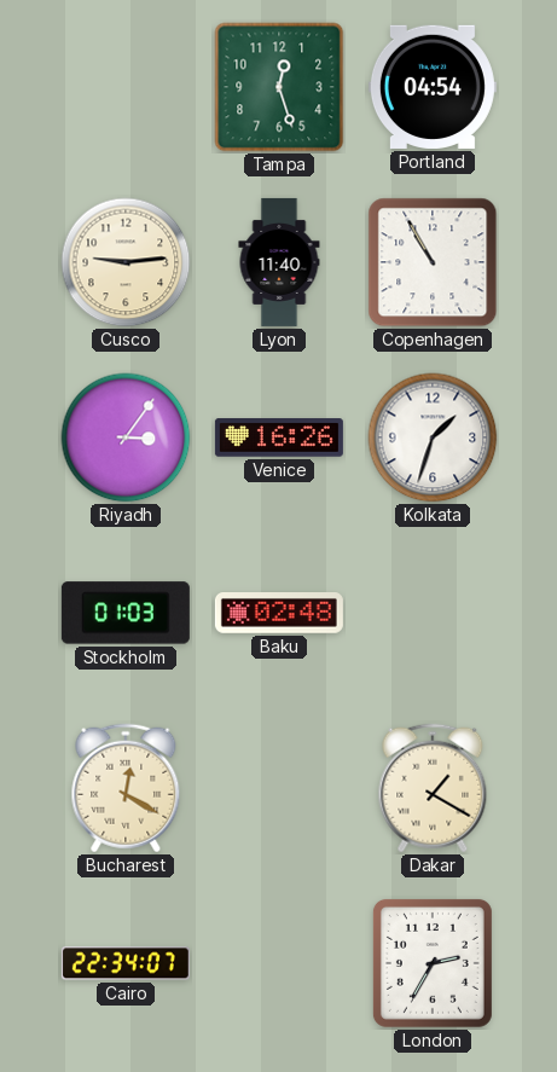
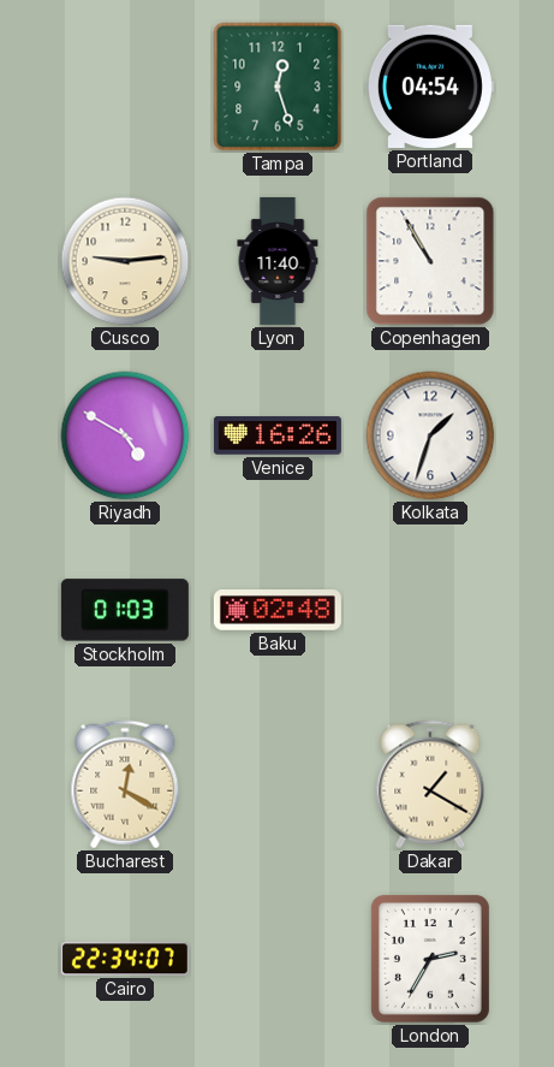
Riyadh: 3:06 -> 4:50
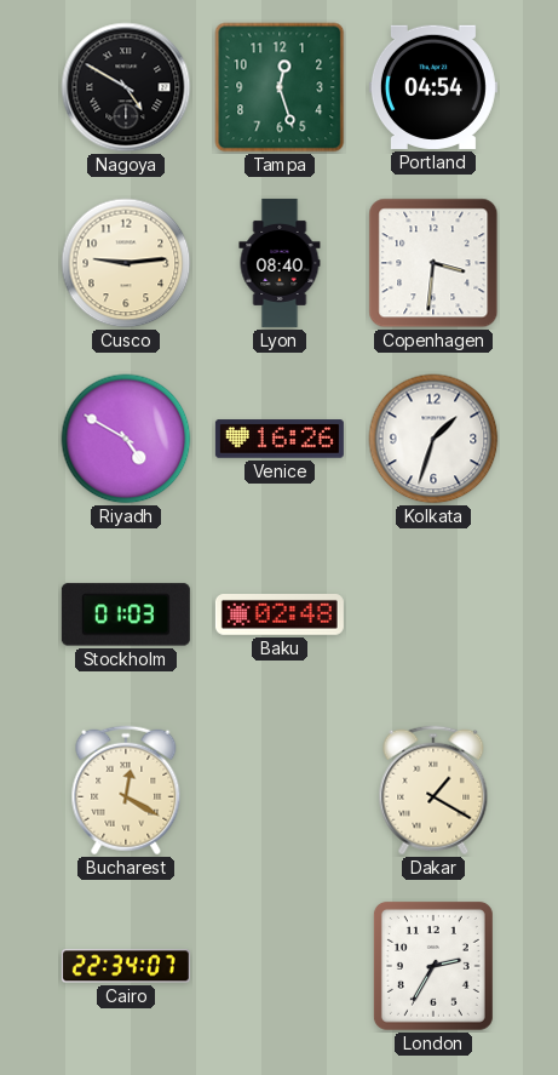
Nagoya: none -> 4:50
Lyon: 11:40 -> 08:40
Copenhagen: 10:55 -> 3:31
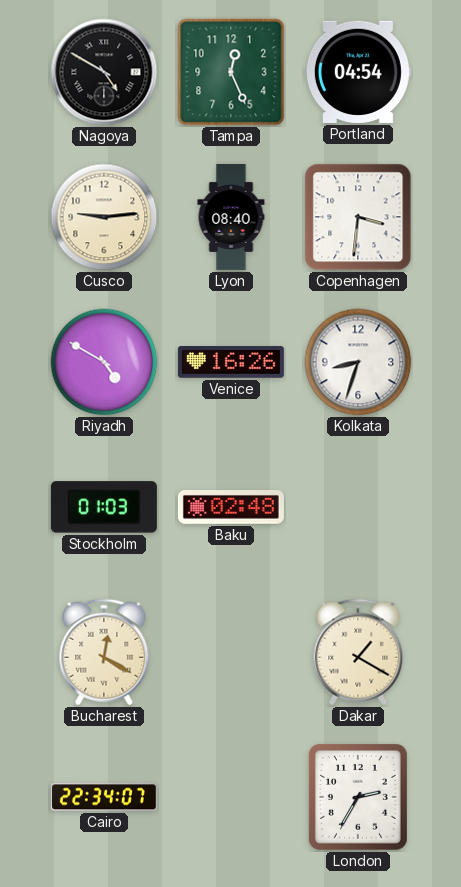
Tampa: 12:27 -> 12:26
Kolkata: 1:33 -> 8:33
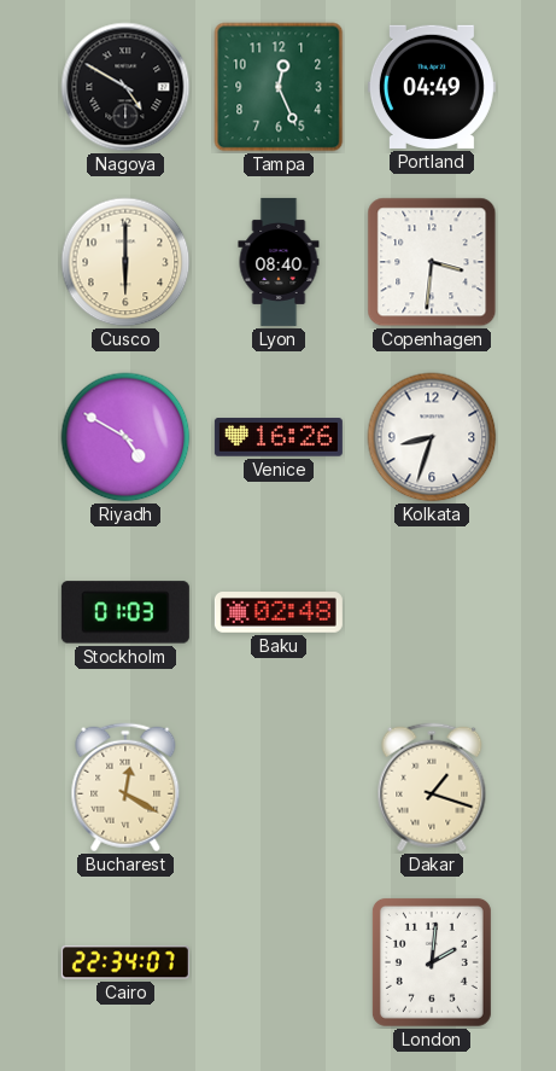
Portland: 04:54 -> 04:49
Cusco: 9:14 -> 6:00
Dakar: 1:20 -> 1:18
London: 2:35 -> 2:01
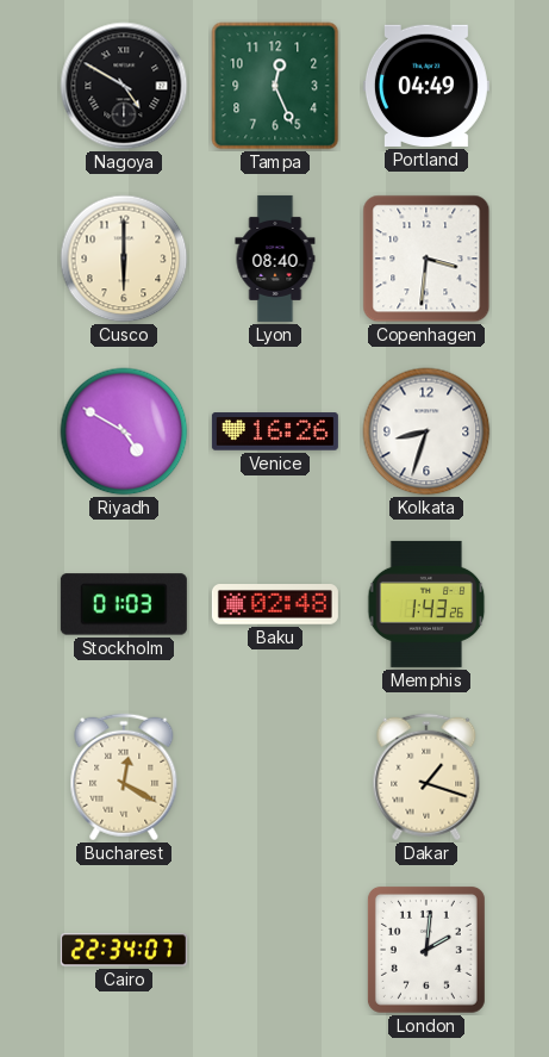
Memphis: none -> 1:43
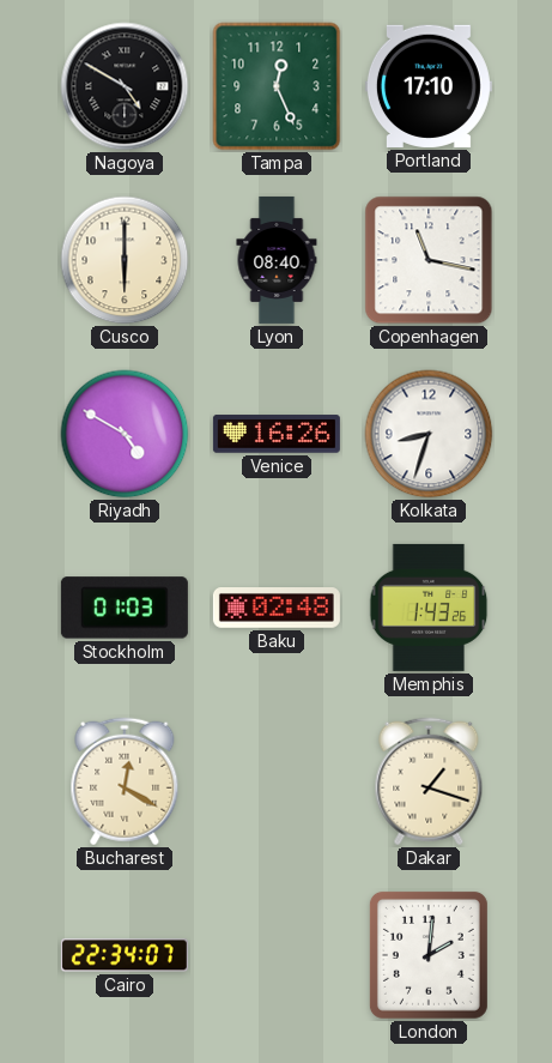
Portland: 04:49 -> 17:10
Copenhagen: 3:31 -> 11:17
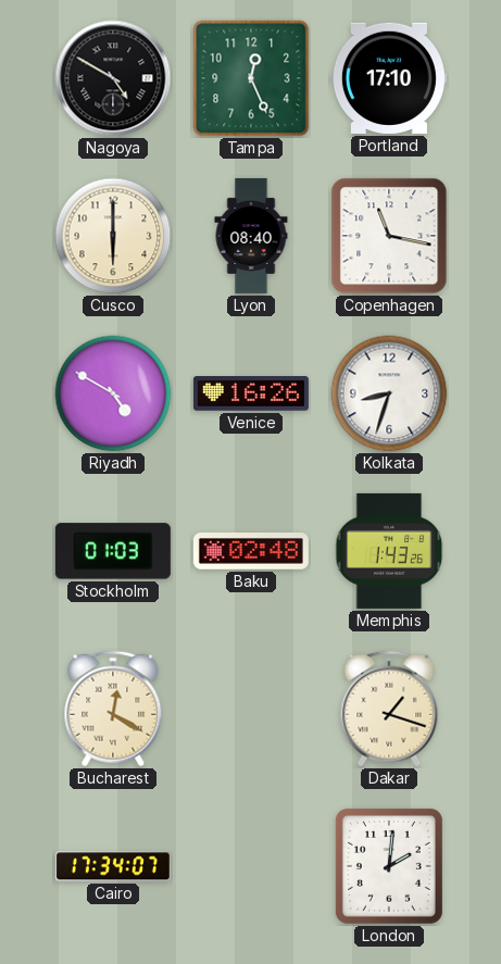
Cairo: 22:34 -> 17:34
